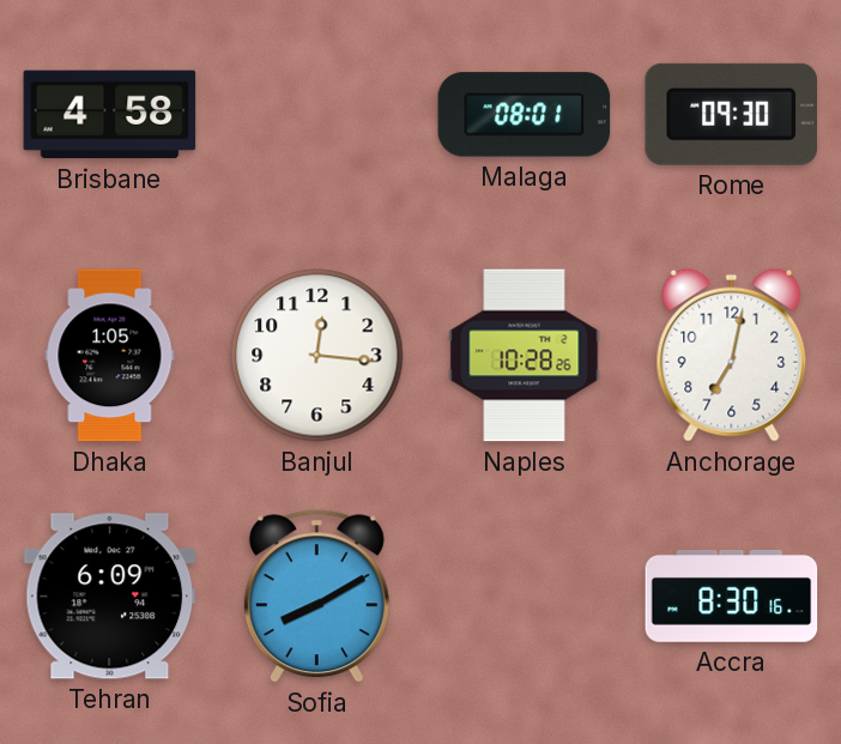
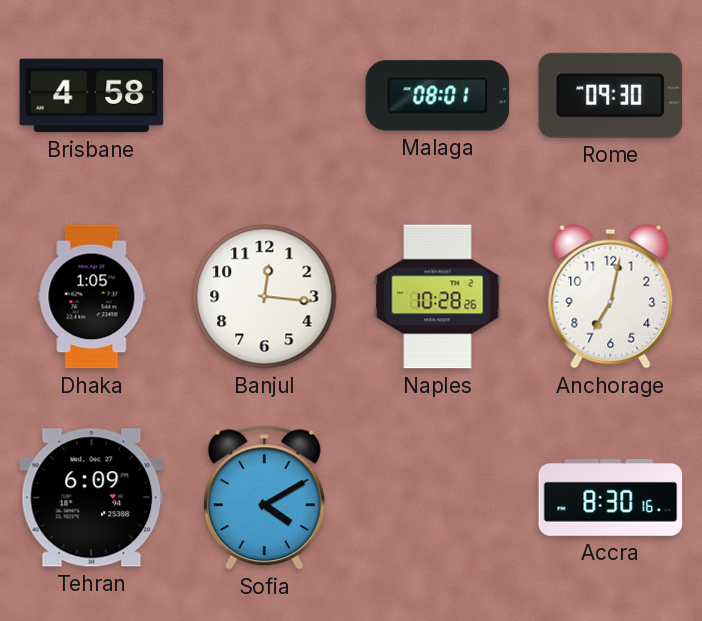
Sofia: 8:10 -> 4:10
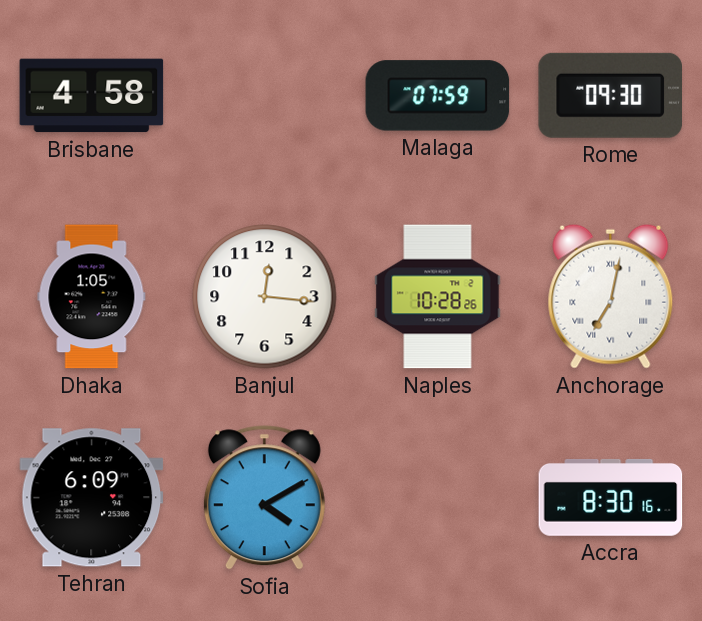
Malaga: 08:01 -> 07:59
Anchorage numerals: Arabic -> Roman
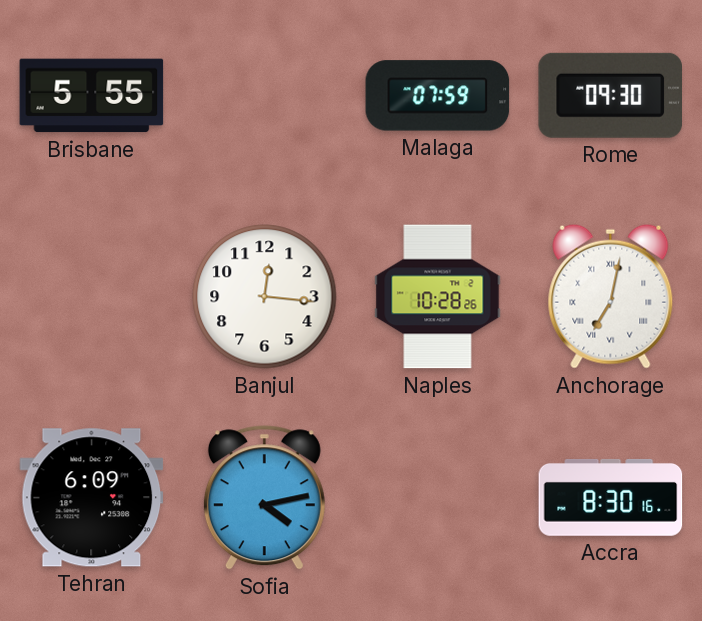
Brisbane: 4:58 -> 5:55
Dhaka: 1:05 -> none
Sofia: 4:10 -> 4:13
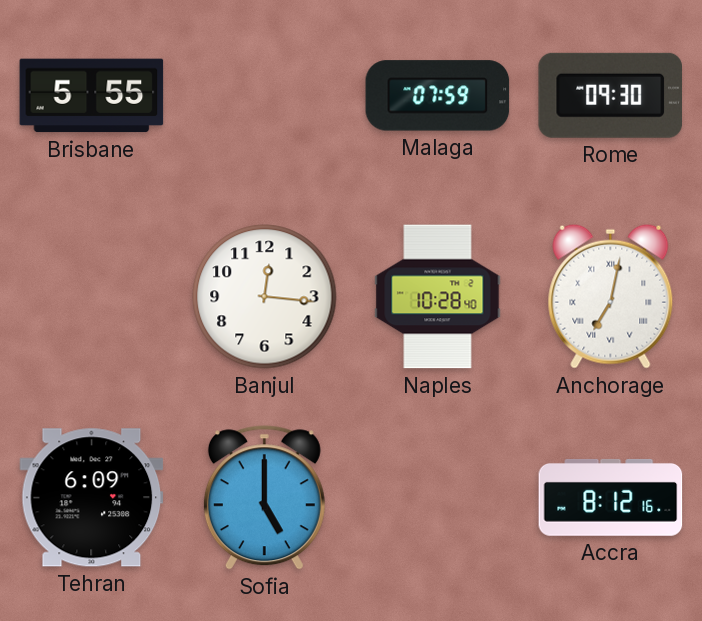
Naples: 10:28:26 -> 10:28:40
Sofia: 4:13 -> 5:00
Accra: 8:30 -> 8:12
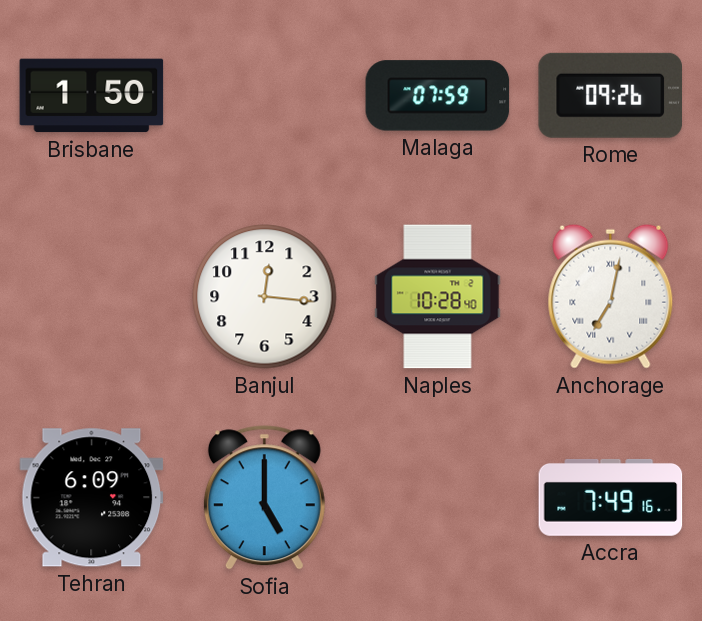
Brisbane: 5:55 -> 1:50
Rome: 09:30 -> 09:26
Accra: 8:12 -> 7:49
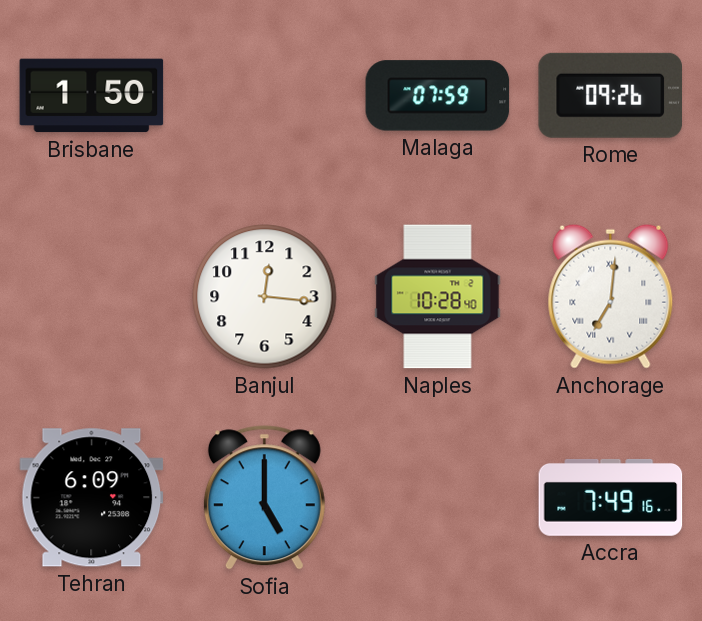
Anchorage: 7:02 -> 7:01
